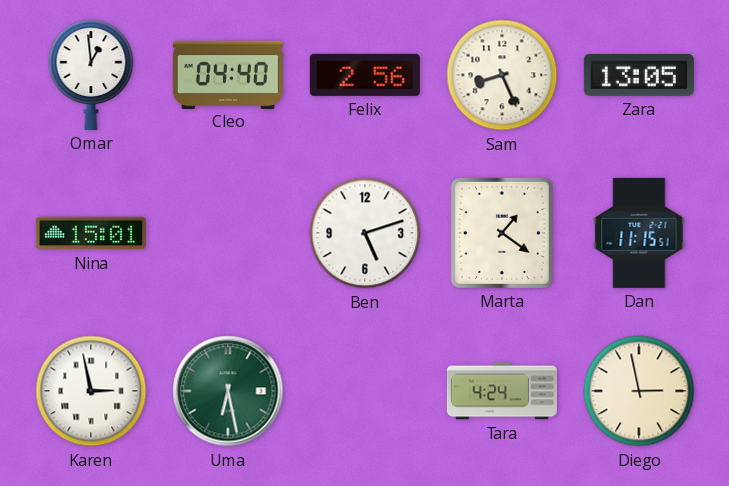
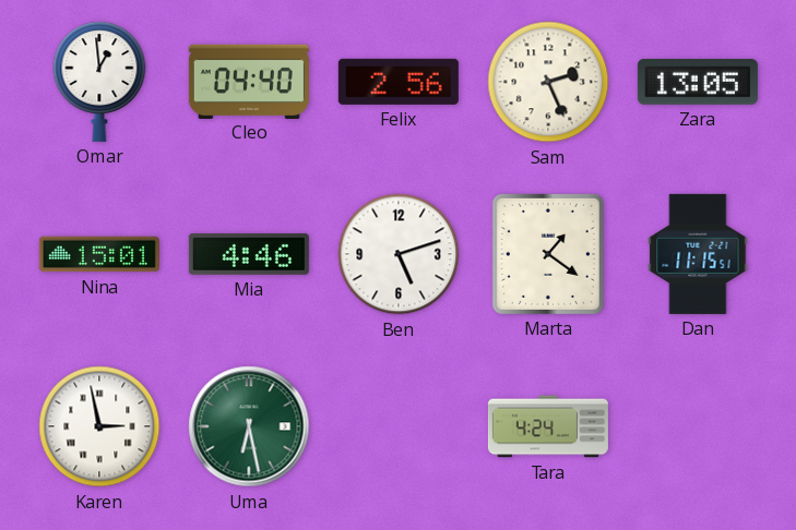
Sam: 8:26 -> 2:26
Mia: none -> 4:46
Diego: 2:58 -> none
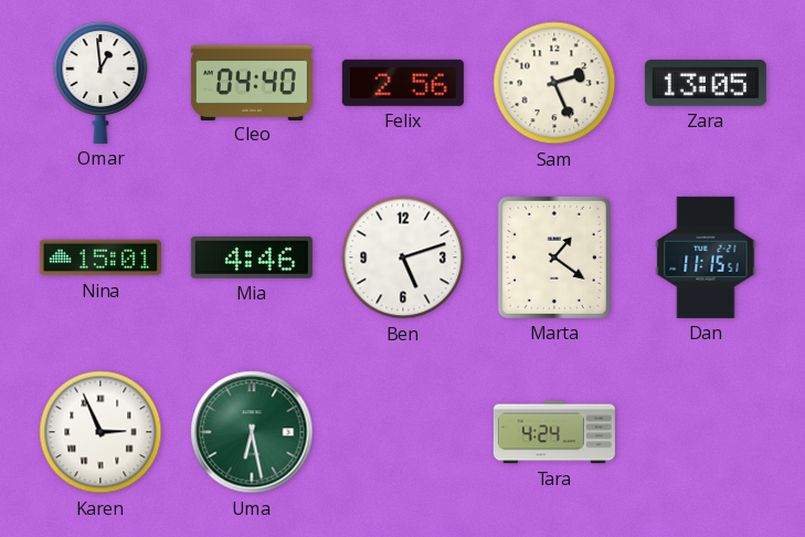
Karen: 2:58 -> 2:56
